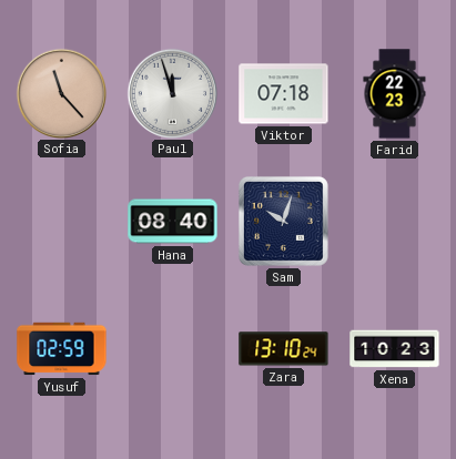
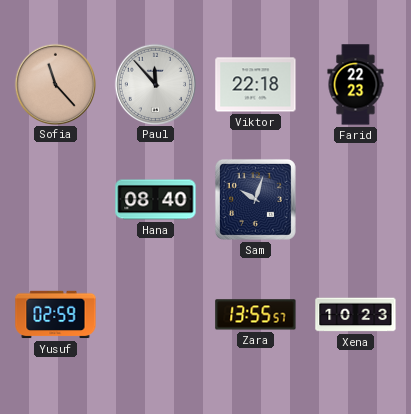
Paul: 11:57 -> 11:53
Viktor: 07:18 -> 22:18
Zara: 13:10 -> 13:55
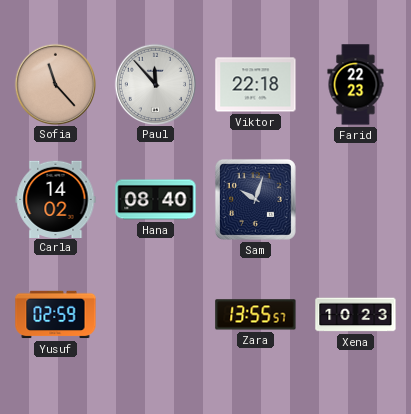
Carla: none -> 14:02
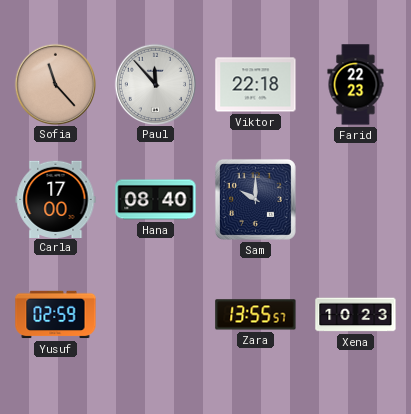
Carla: 14:02 -> 17:00
Sam: 10:03 -> 10:00
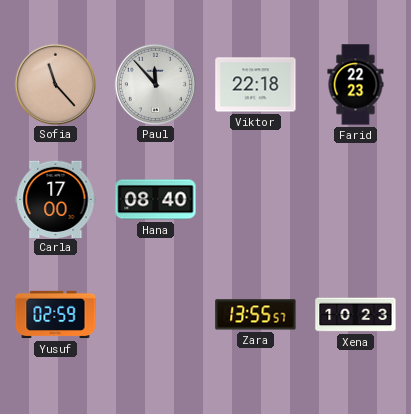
Sam: 10:00 -> none
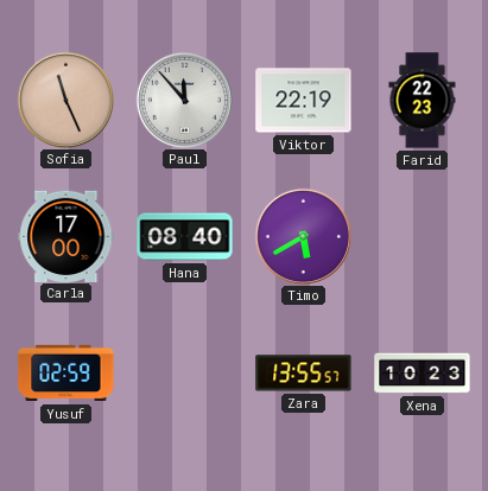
Sofia: 11:23 -> 11:26
Viktor: 22:18 -> 22:19
Timo: none -> 5:40
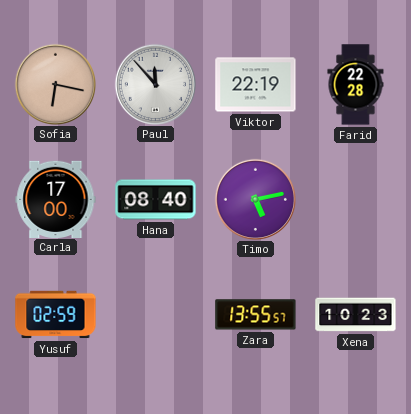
Sofia: 11:26 -> 6:17
Farid: 22:23 -> 22:28
Timo: 5:40 -> 5:13
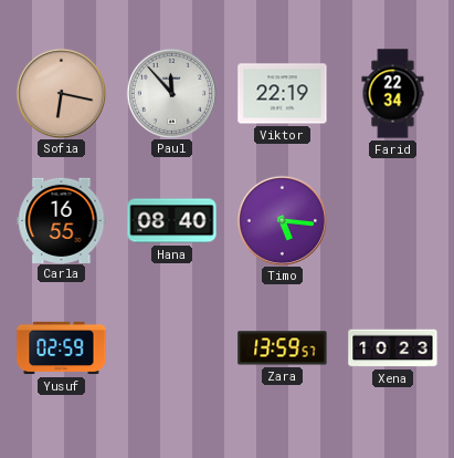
Farid: 22:28 -> 22:34
Carla: 17:00 -> 16:55
Timo: 5:13 -> 5:16
Zara: 13:55 -> 13:59
